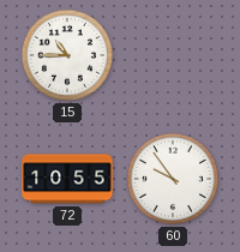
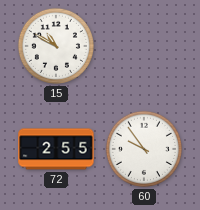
15: 10:45 -> 10:50
72: 10:55 -> 2:55
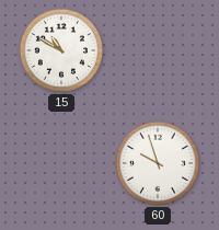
72: 2:55 -> none
60: 9:54 -> 9:57
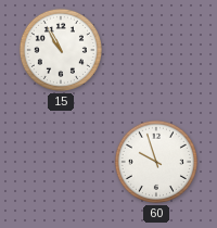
15: 10:50 -> 10:55
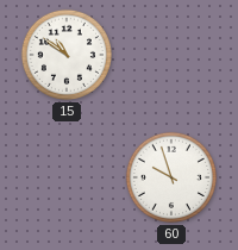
15: 10:55 -> 10:51
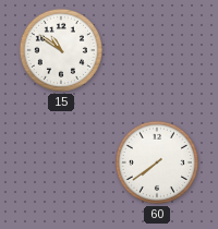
60: 9:57 -> 7:39
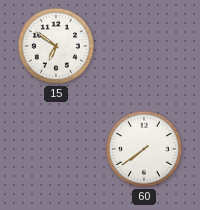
15: 10:51 -> 6:51
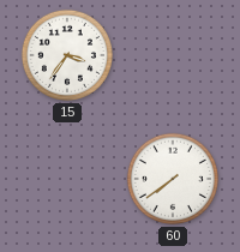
15: 6:51 -> 3:36
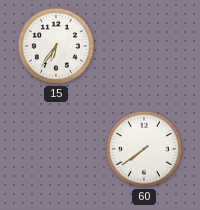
15: 3:36 -> 6:36
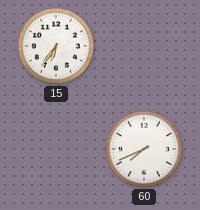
60: 7:39 -> 7:41
